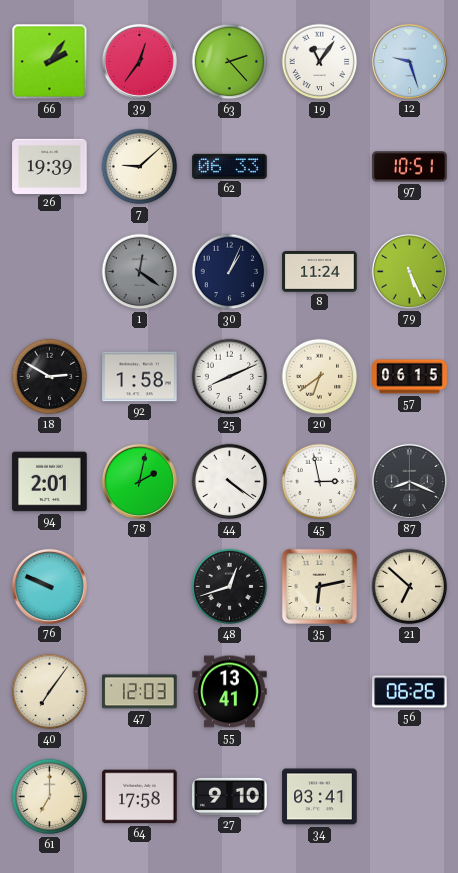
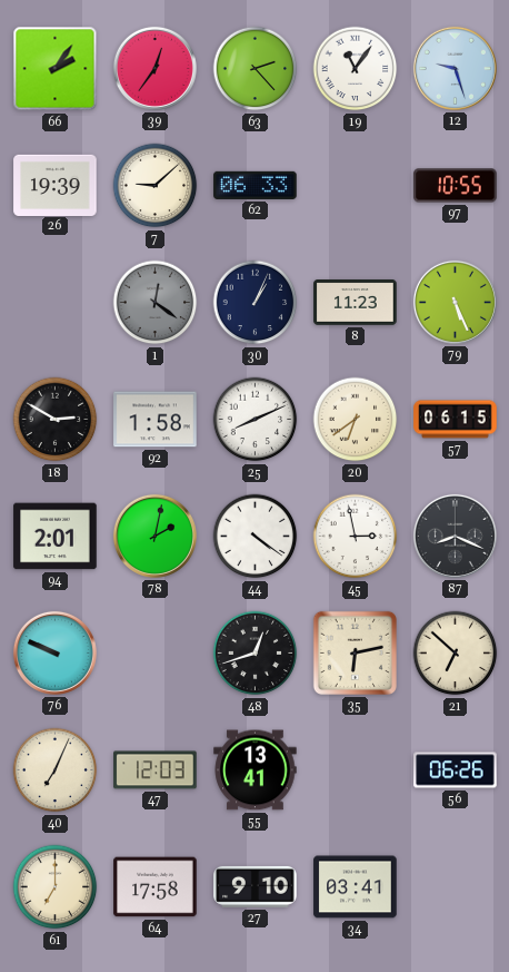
97: 10:51 -> 10:55
8: 11:24 -> 11:23
40: 7:06 -> 7:04
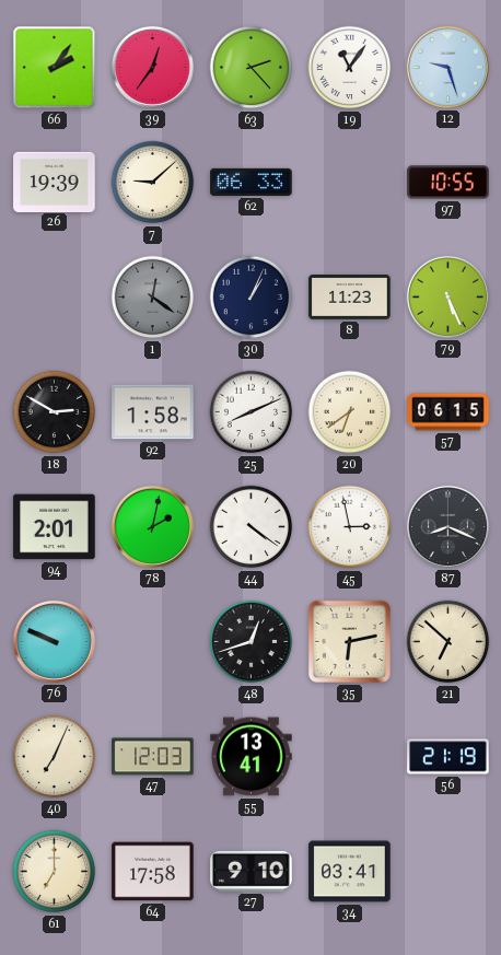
56: 06:26 -> 21:19
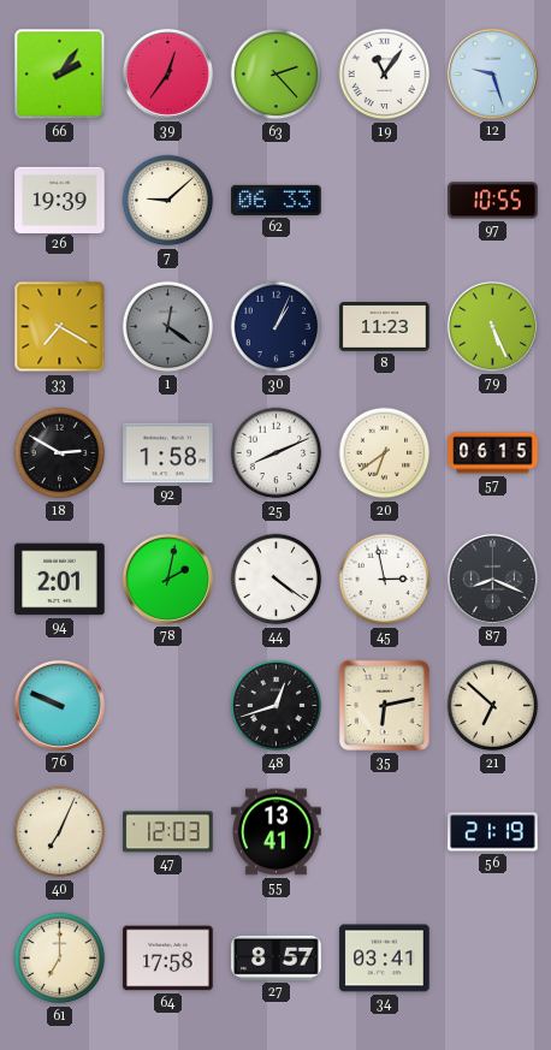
33: none -> 7:20
27: 9:10 -> 8:57
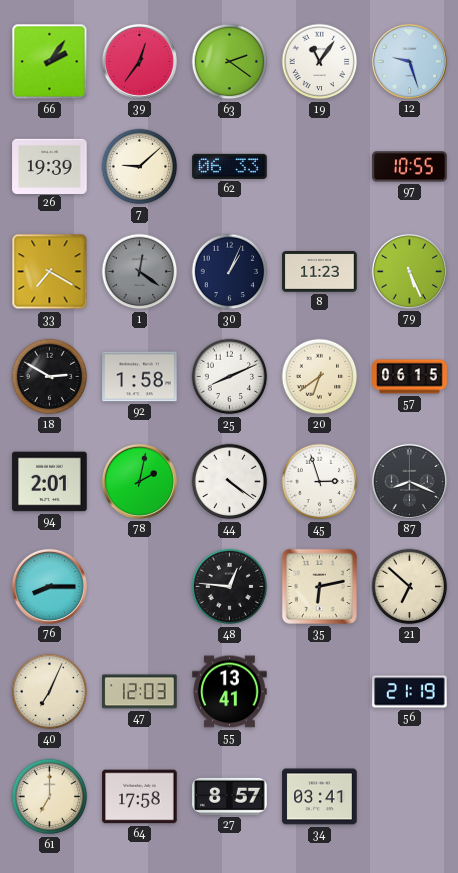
63: 2:23 -> 2:21
45: 2:58 -> 2:57
76: 9:49 -> 8:15
48: 12:42 -> 12:46
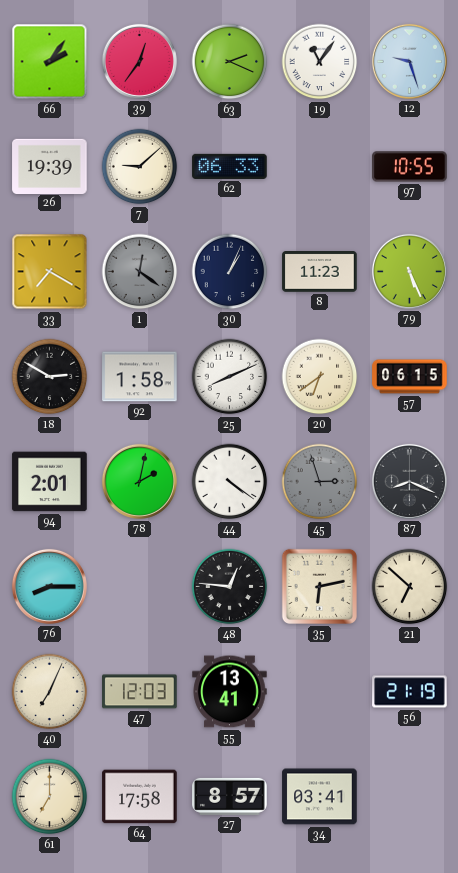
63: 2:21 -> 2:19
45 dial: white -> grey
